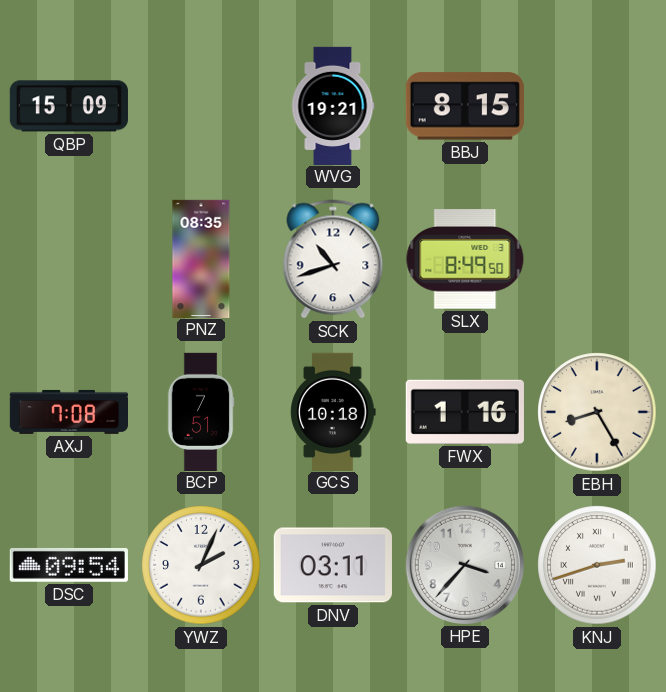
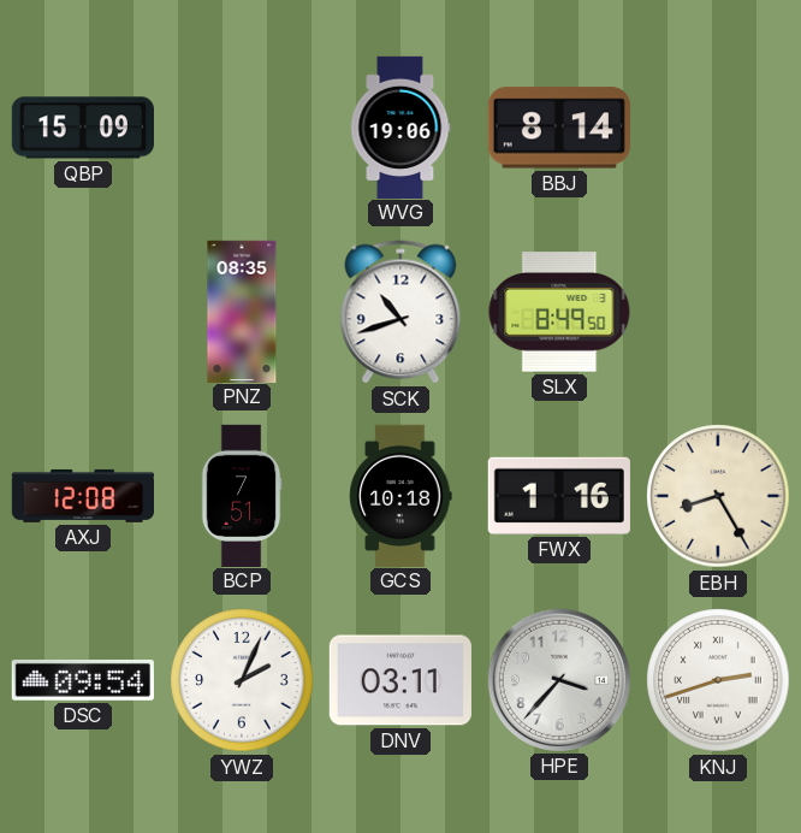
WVG: 19:21 -> 19:06
BBJ: 8:15 -> 8:14
AXJ: 7:08 -> 12:08
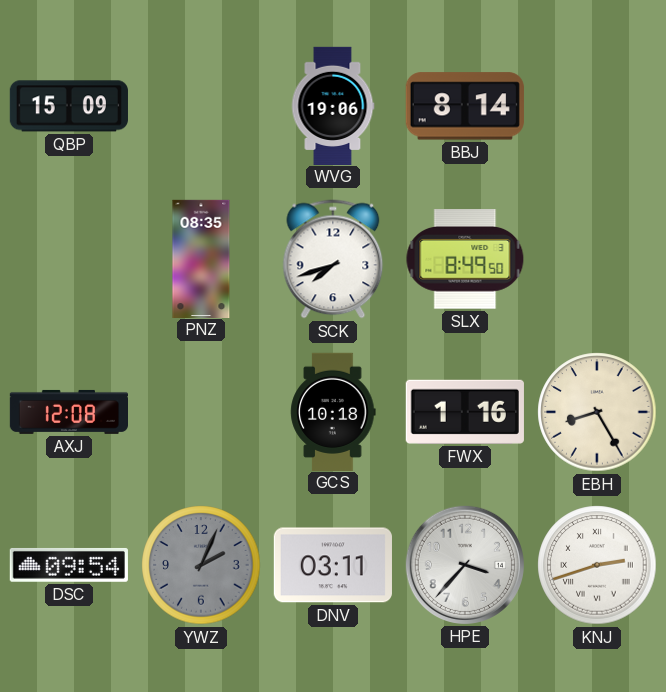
SCK: 10:42 -> 7:42
BCP: 7:51 -> none
YWZ dial: white -> grey
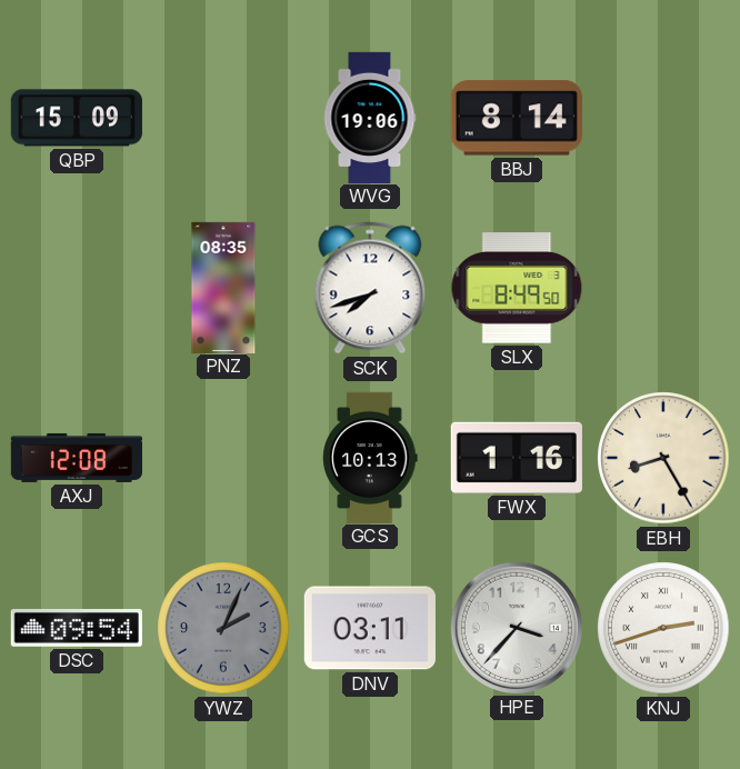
GCS: 10:18 -> 10:13
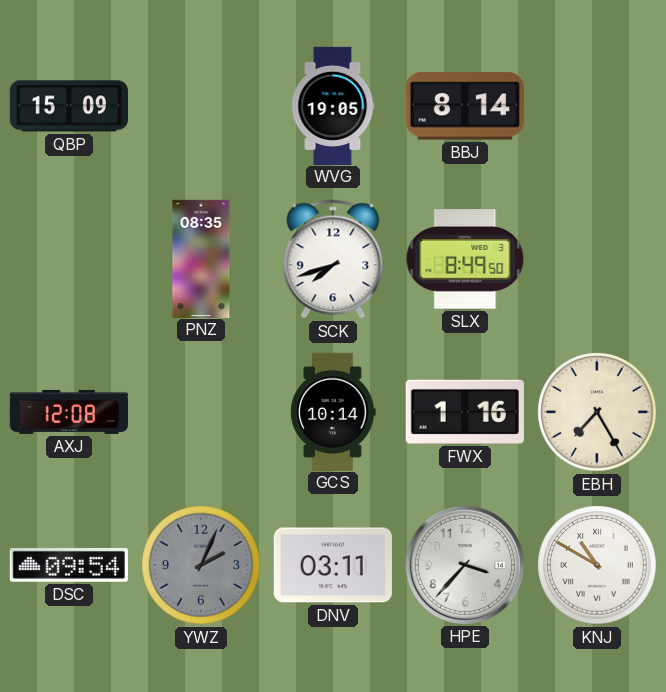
WVG: 19:06 -> 19:05
GCS: 10:13 -> 10:14
EBH: 8:25 -> 7:25
KNJ: 2:42 -> 10:50
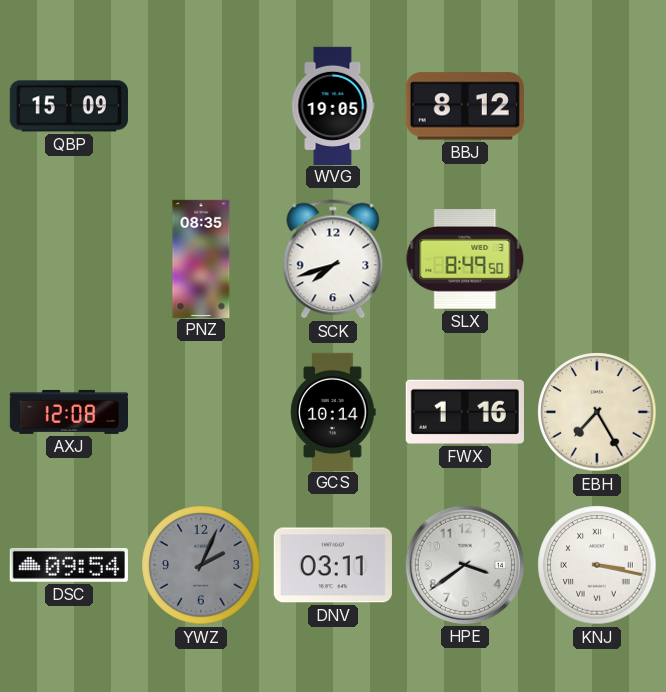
BBJ: 8:14 -> 8:12
HPE: 3:37 -> 3:39
KNJ: 10:50 -> 3:17
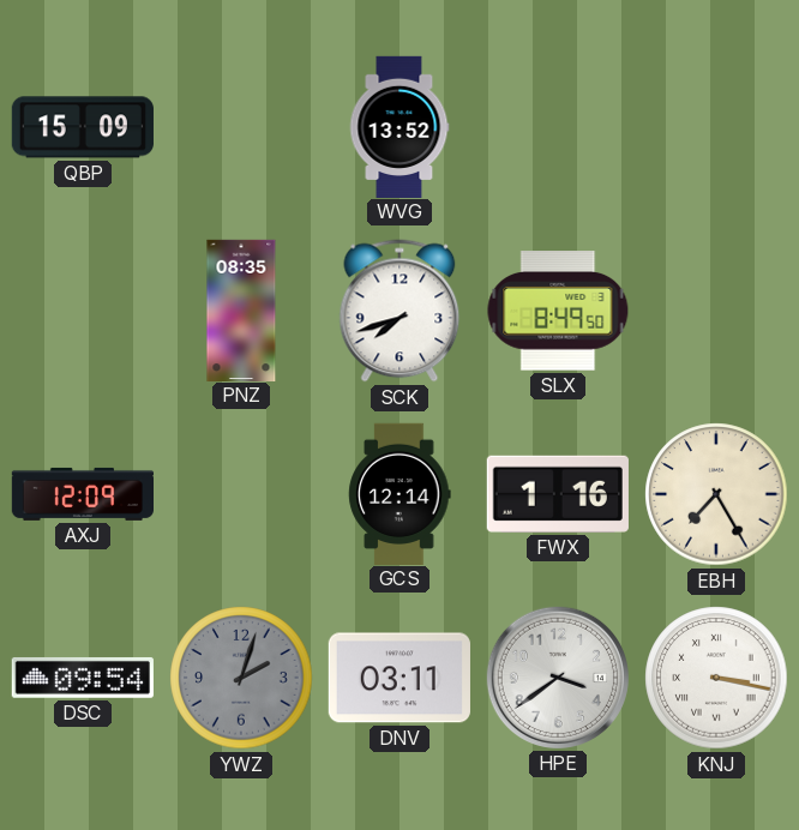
WVG: 19:05 -> 13:52
BBJ: 8:12 -> none
AXJ: 12:08 -> 12:09
GCS: 10:14 -> 12:14
YWZ: 2:04 -> 2:03
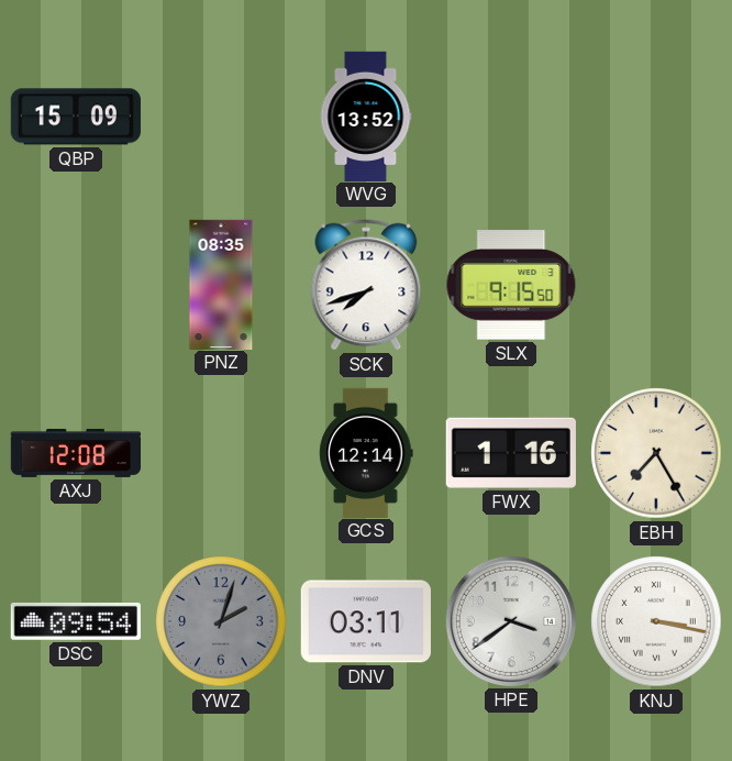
SLX: 8:49 -> 9:15
AXJ: 12:09 -> 12:08
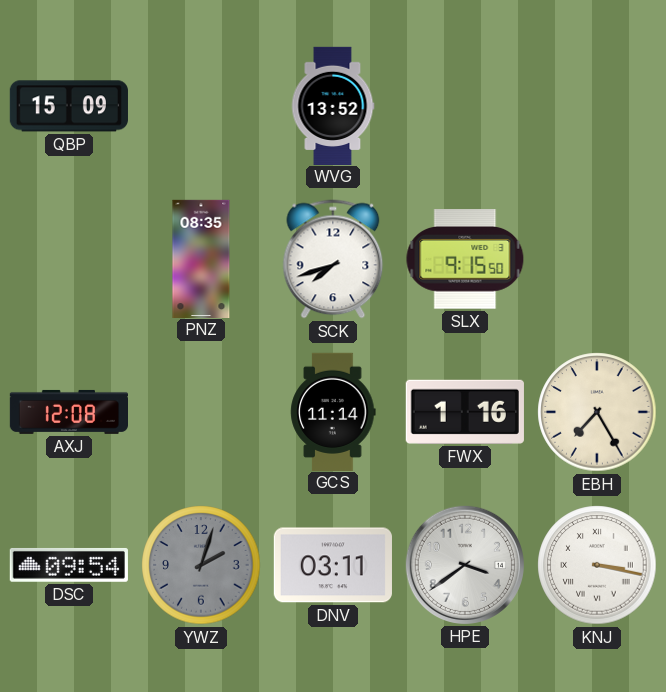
GCS: 12:14 -> 11:14
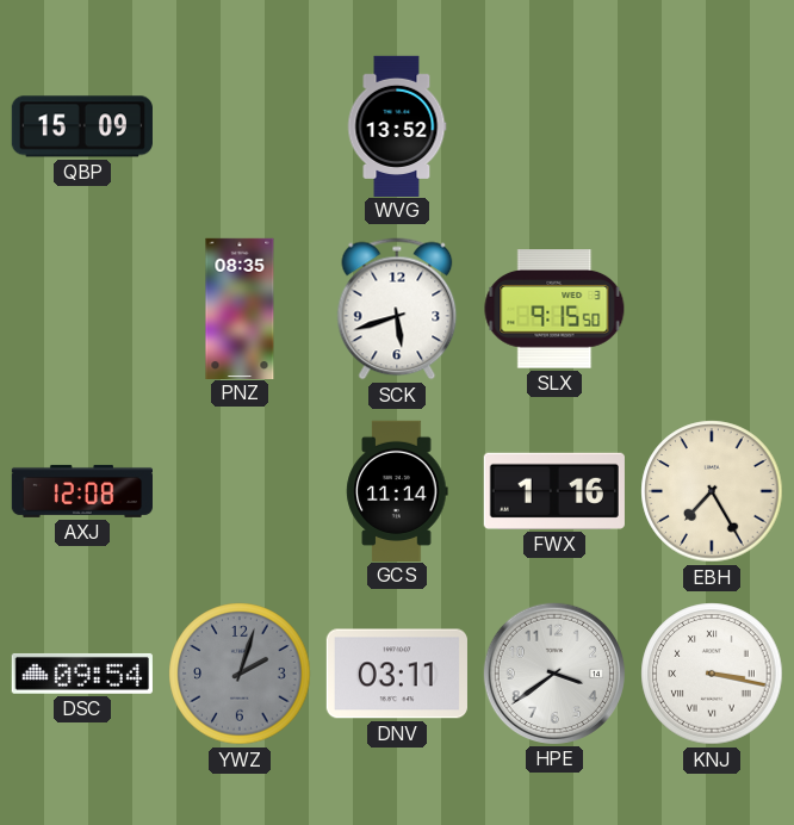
SCK: 7:42 -> 5:42
